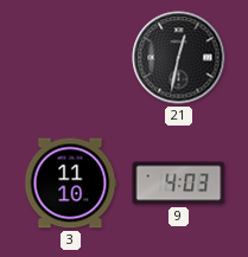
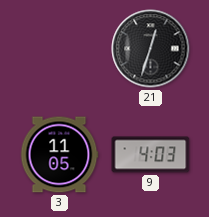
21: 12:32 -> 12:33
3: 11:10 -> 11:05
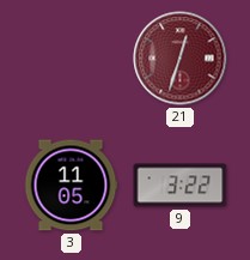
21 dial: black -> burgundy
9: 4:03 -> 3:22
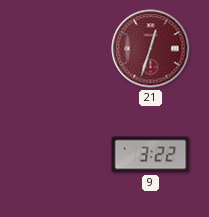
3: 11:05 -> none
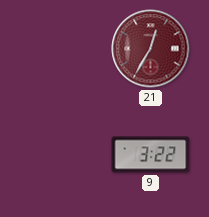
21: 12:33 -> 12:35
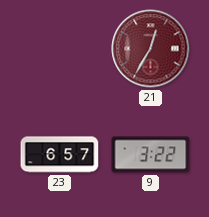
23: none -> 6:57
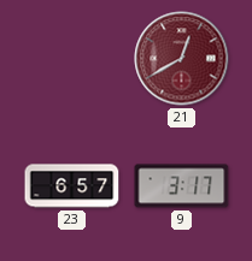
21: 12:35 -> 12:40
9: 3:22 -> 3:17
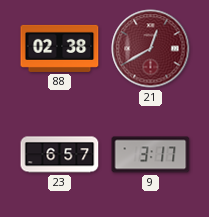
88: none -> 02:38
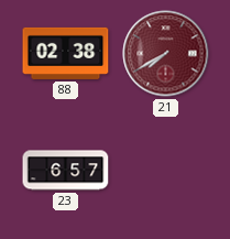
21: 12:40 -> 7:40
9: 3:17 -> none
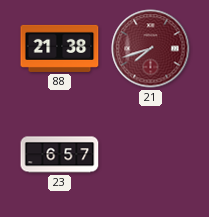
88: 02:38 -> 21:38
21: 7:40 -> 7:42
